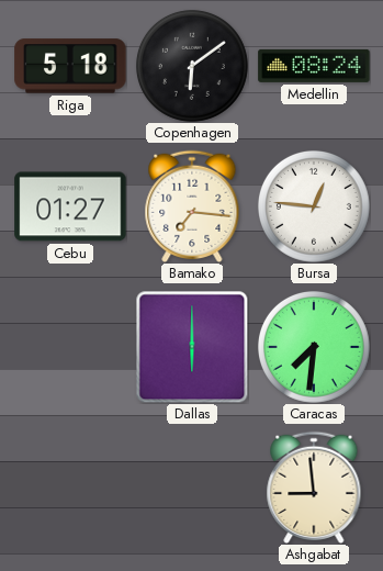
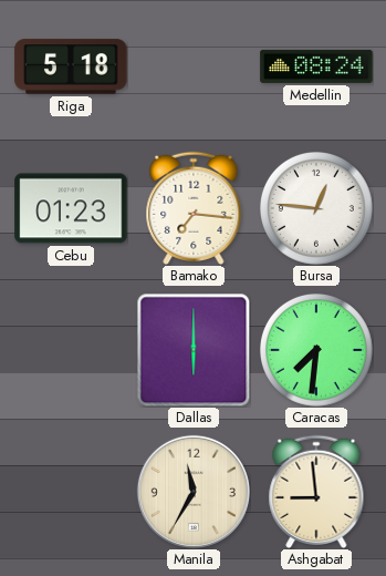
Copenhagen: 6:09 -> none
Cebu: 01:27 -> 01:23
Manila: none -> 11:35
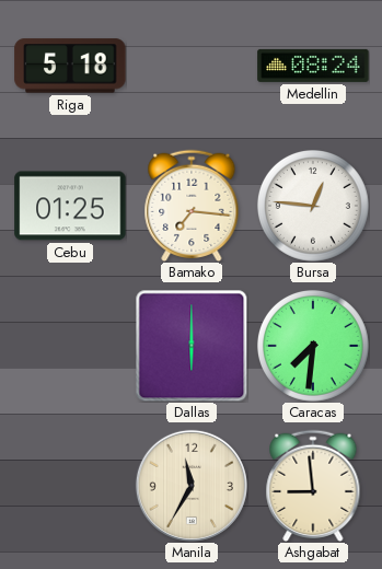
Cebu: 01:23 -> 01:25
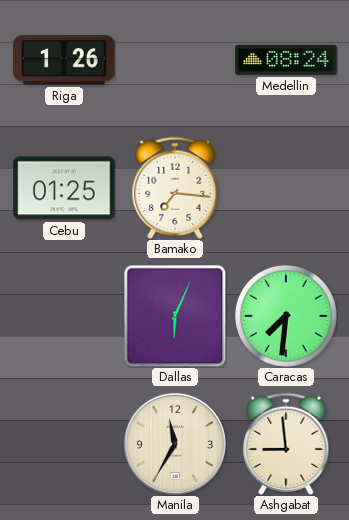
Riga: 5:18 -> 1:26
Bursa: 12:46 -> none
Dallas: 6:00 -> 6:04
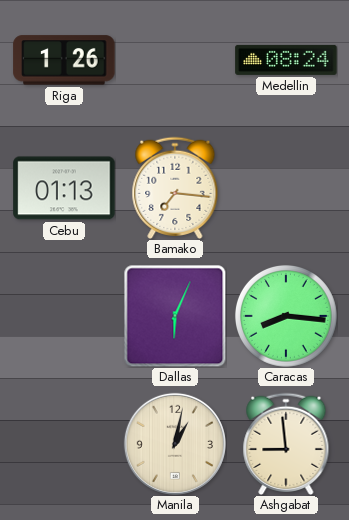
Cebu: 01:25 -> 01:13
Caracas: 7:31 -> 8:16
Manila: 11:35 -> 1:02
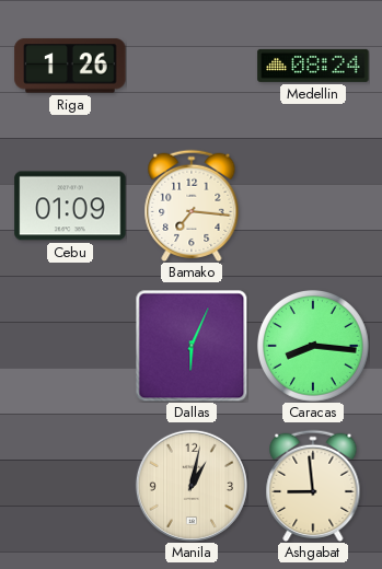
Cebu: 01:13 -> 01:09
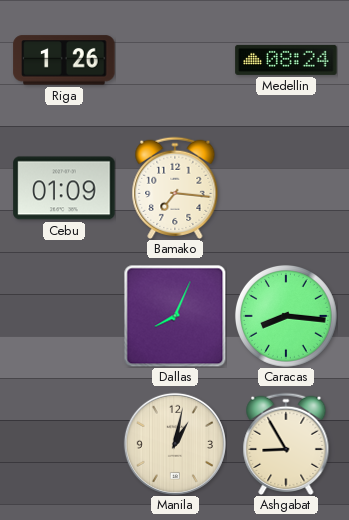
Dallas: 6:04 -> 8:04
Ashgabat: 8:59 -> 8:55
